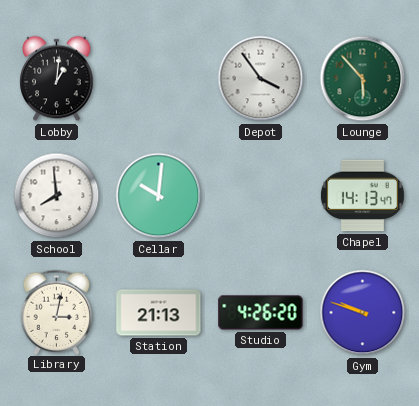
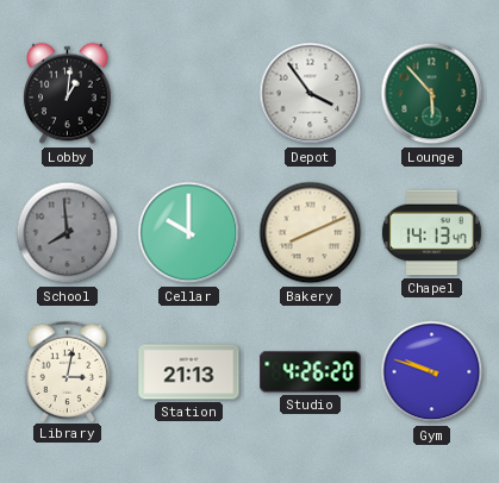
School dial: white -> grey
Cellar: 10:01 -> 10:00
Bakery: none -> 8:11
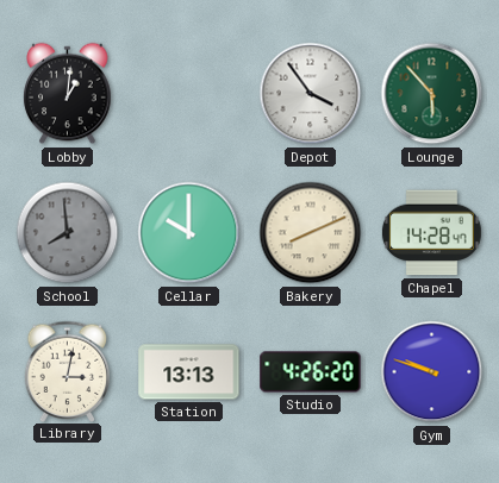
Chapel: 14:13 -> 14:28
Station: 21:13 -> 13:13
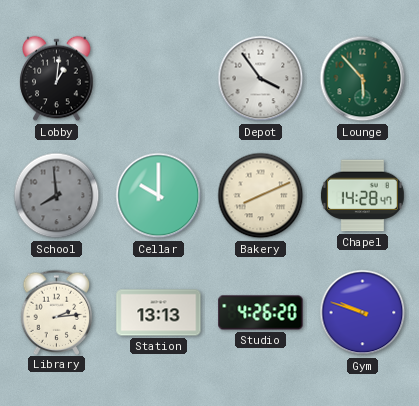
Library: 3:02 -> 2:14
